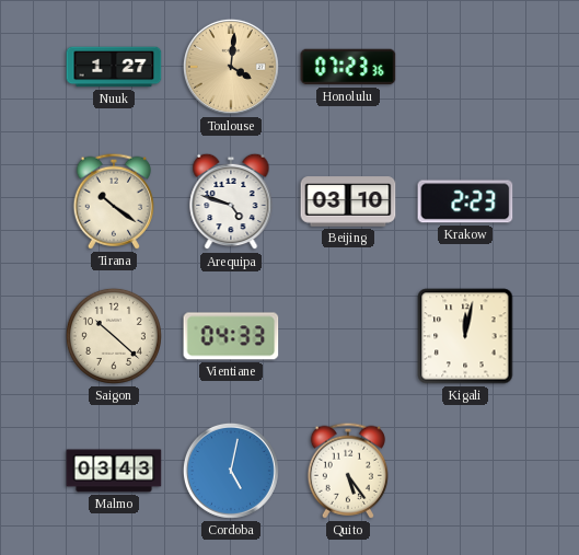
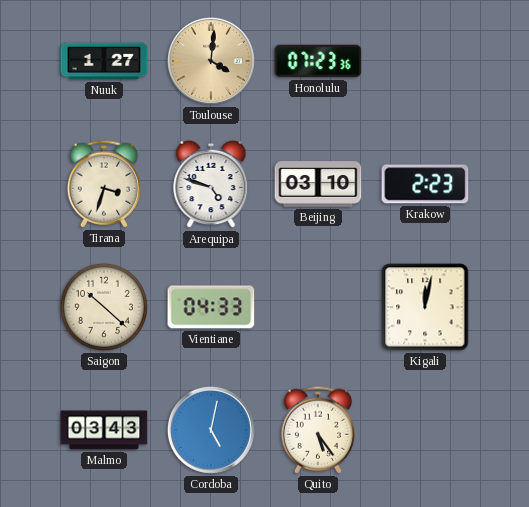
Tirana: 10:21 -> 3:33
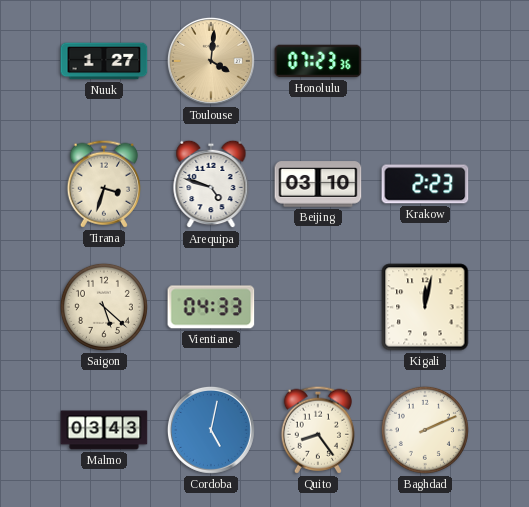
Saigon: 10:22 -> 5:22
Quito: 5:24 -> 8:24
Baghdad: none -> 2:11
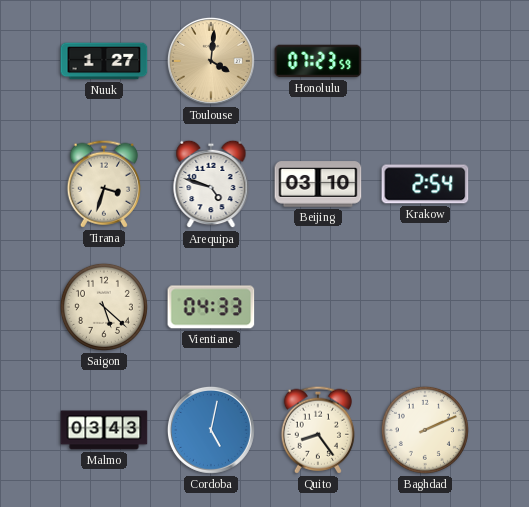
Honolulu: 07:23:36 -> 07:23:59
Krakow: 2:23 -> 2:54
Kigali: 12:02 -> none
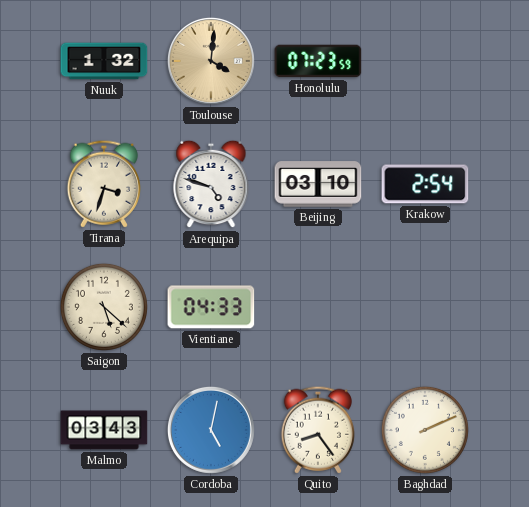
Nuuk: 1:27 -> 1:32
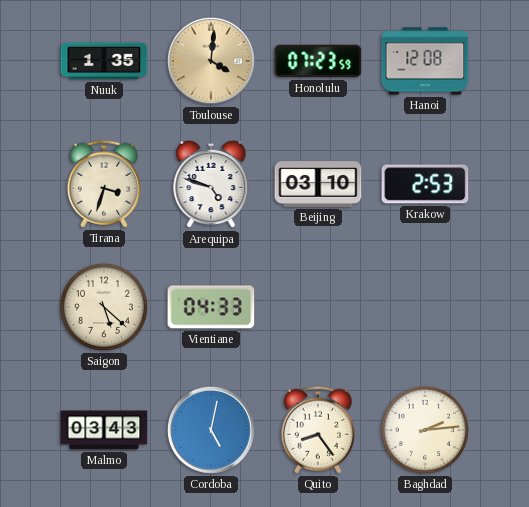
Nuuk: 1:32 -> 1:35
Hanoi: none -> 12:08
Krakow: 2:54 -> 2:53
Baghdad: 2:11 -> 2:14
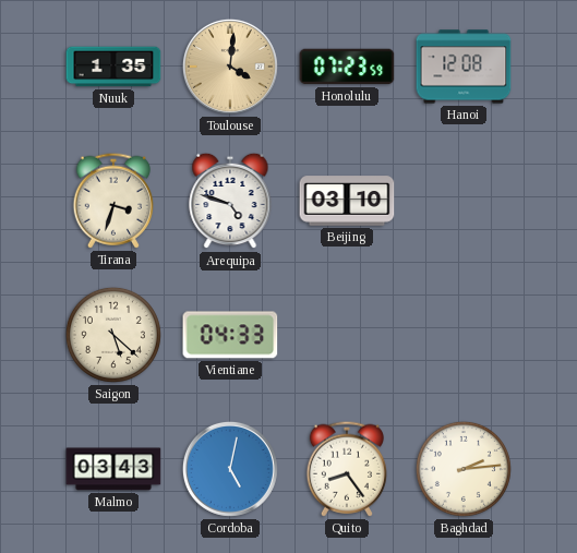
Krakow: 2:53 -> none
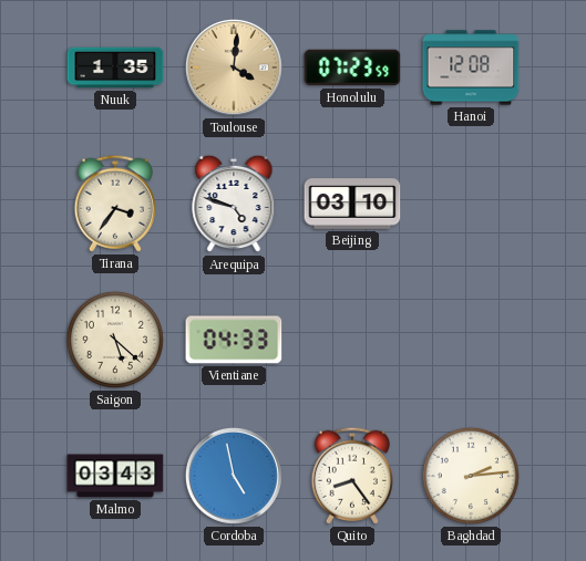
Tirana: 3:33 -> 3:36
Cordoba: 5:02 -> 4:58
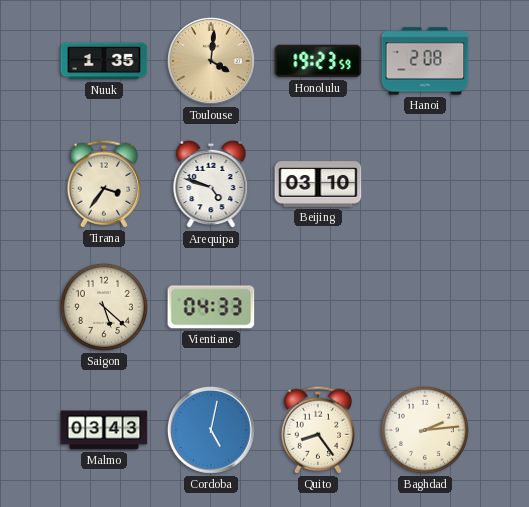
Honolulu: 07:23 -> 19:23
Hanoi: 12:08 -> 2:08
Cordoba: 4:58 -> 5:02
